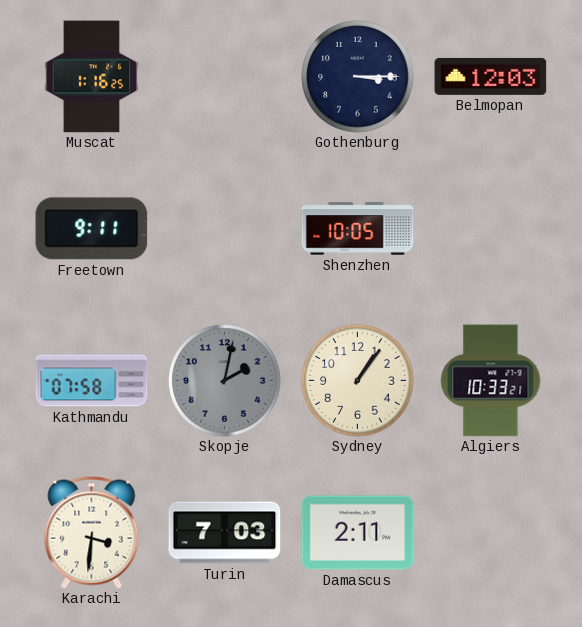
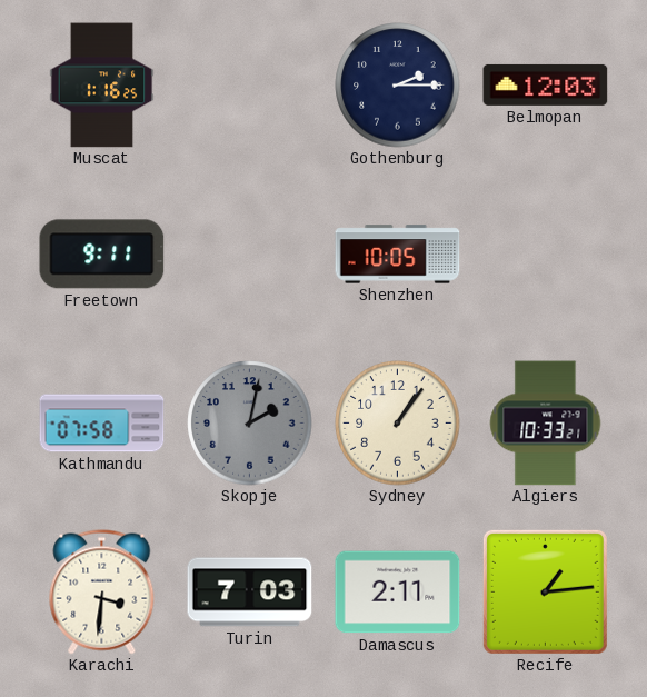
Gothenburg: 3:15 -> 2:15
Recife: none -> 1:14
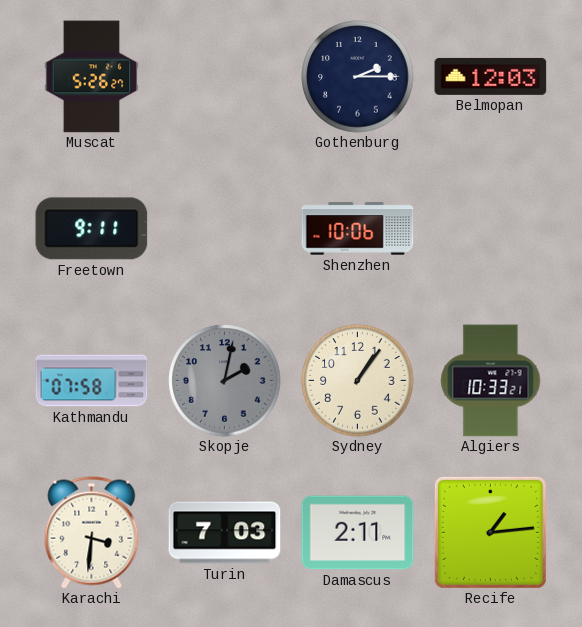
Muscat: 1:16 -> 5:26
Shenzhen: 10:05 -> 10:06
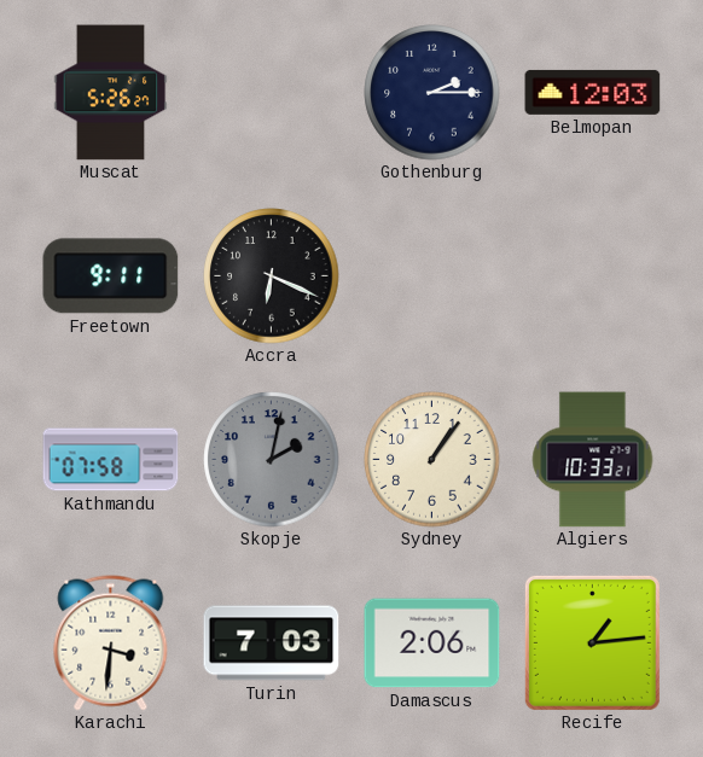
Accra: none -> 6:19
Shenzhen: 10:06 -> none
Damascus: 2:11 -> 2:06
